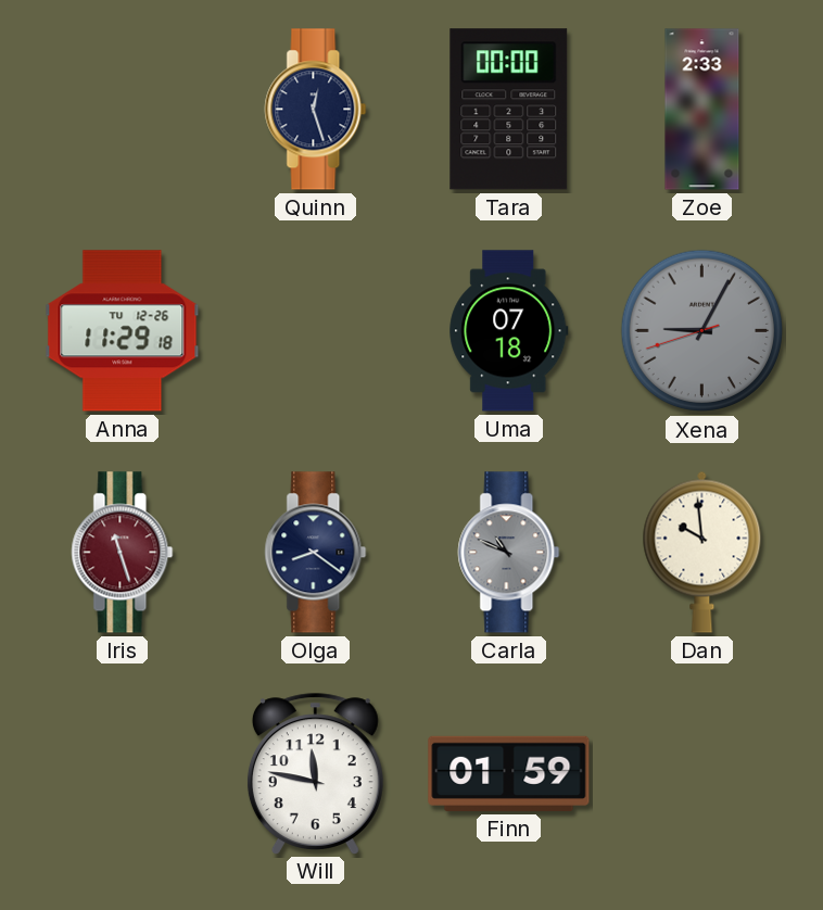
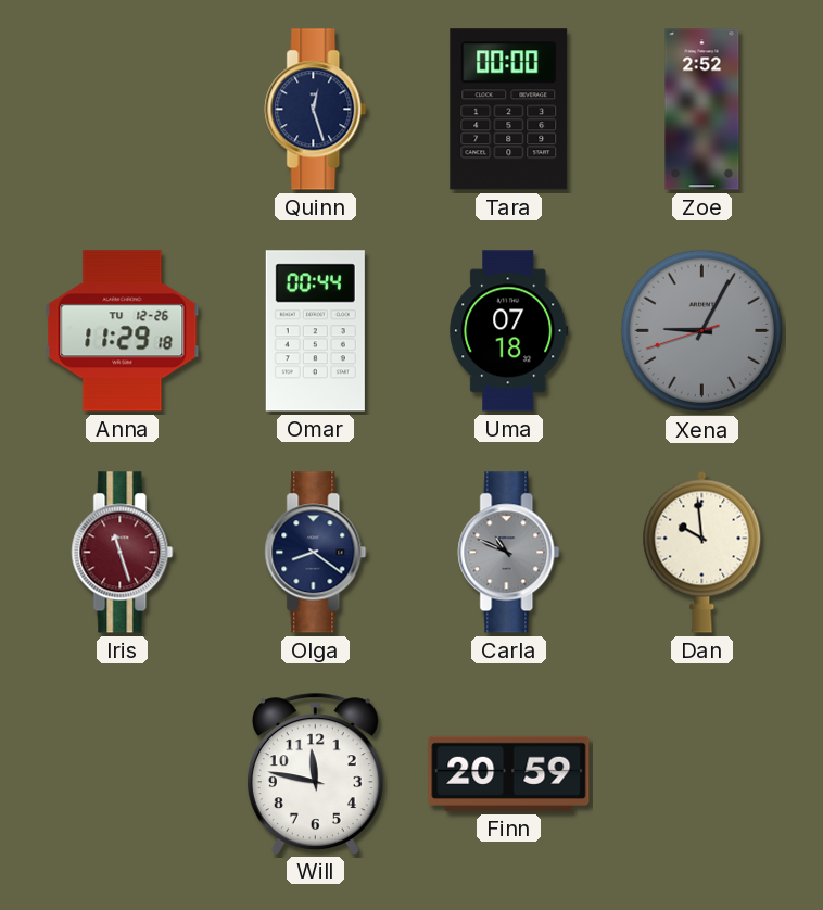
Zoe: 2:33 -> 2:52
Omar: none -> 00:44
Finn: 01:59 -> 20:59
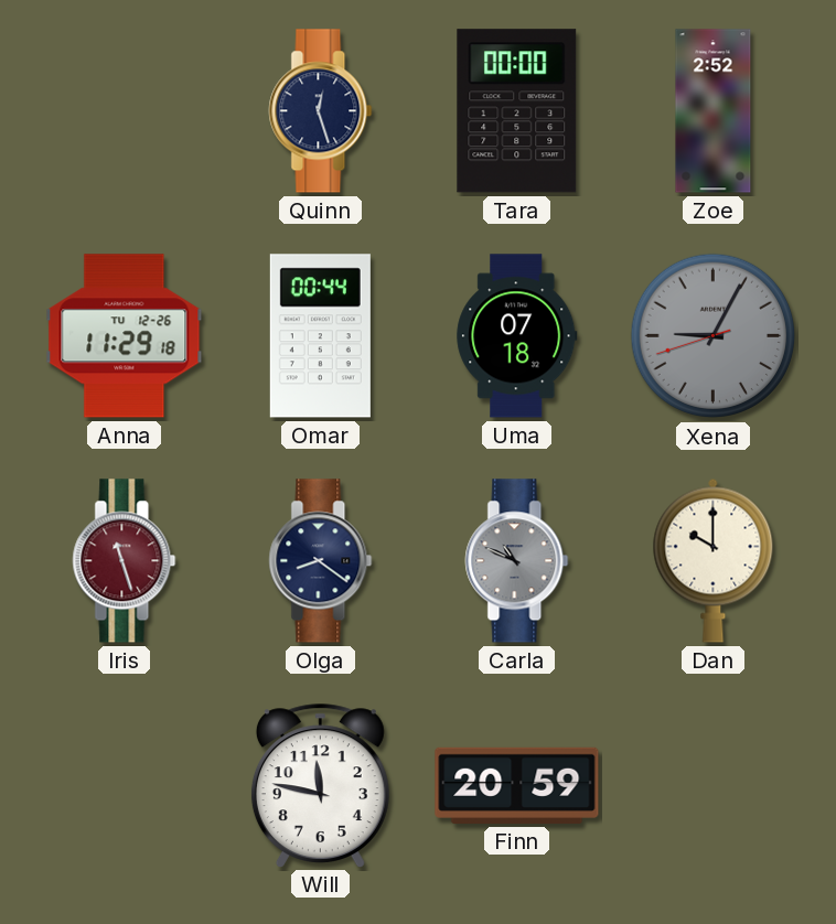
Dan: 9:59 -> 10:00
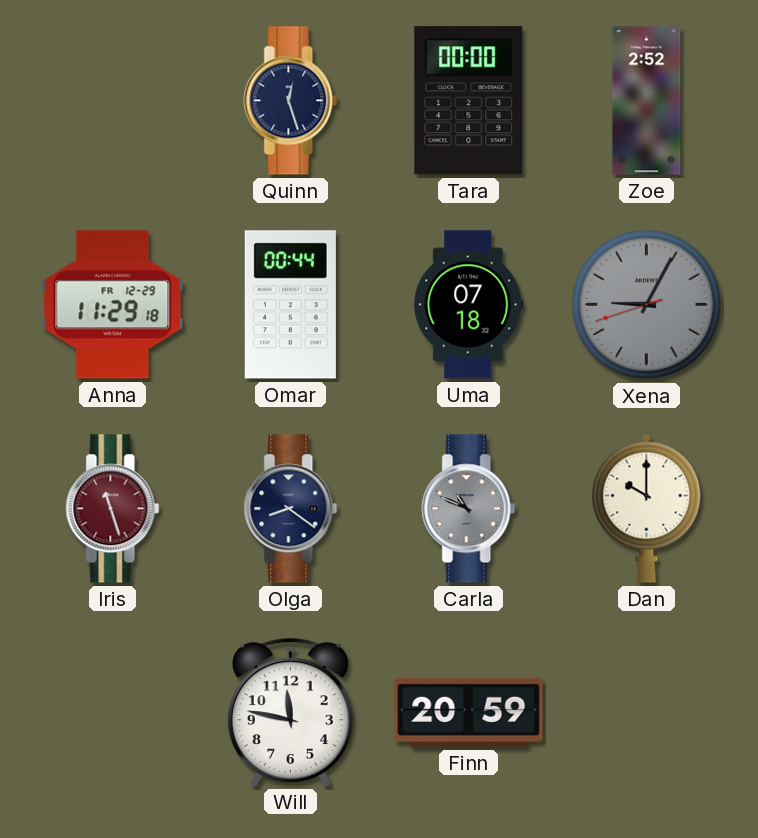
Anna date: TU 12-26 -> FR 12-29
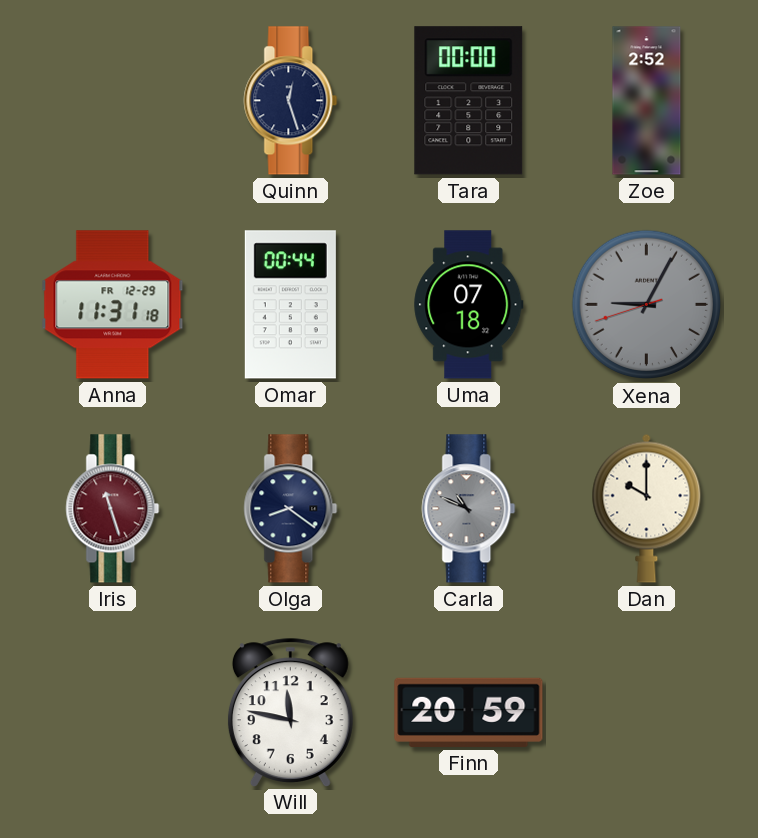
Anna: 11:29 -> 11:31
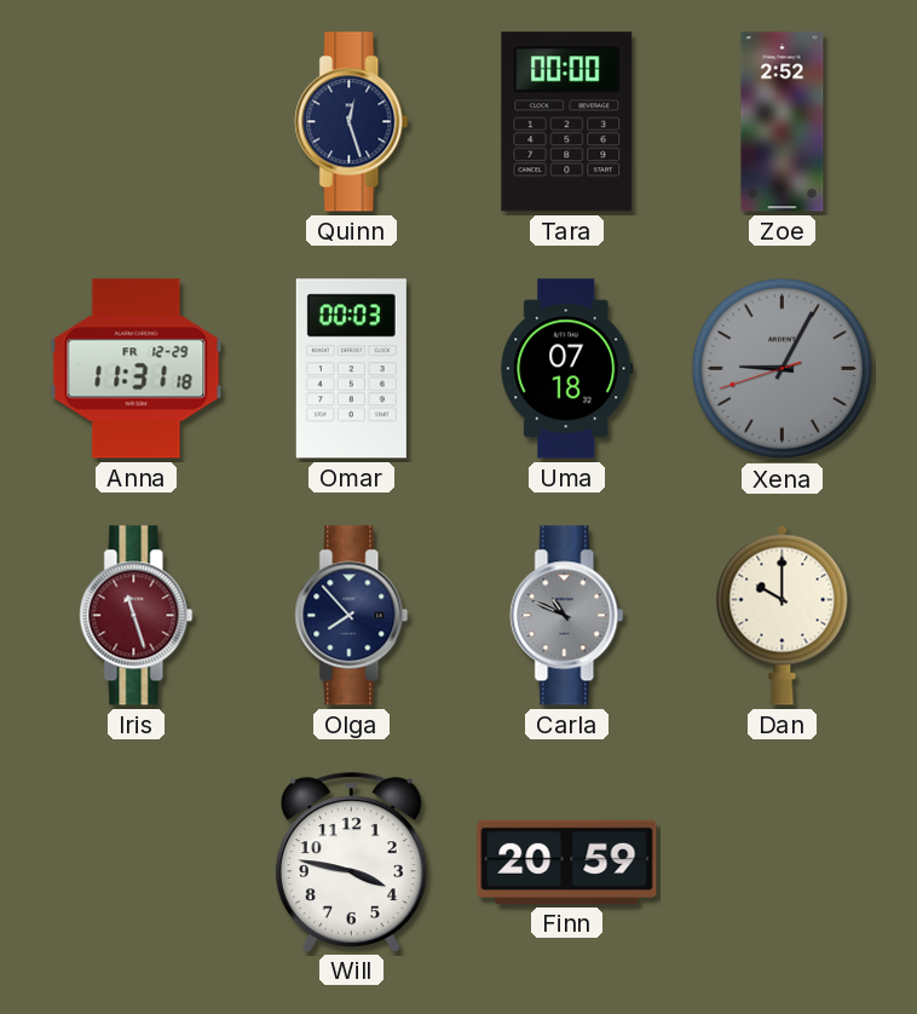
Omar: 00:44 -> 00:03
Olga: 8:21 -> 7:53
Will: 11:47 -> 3:47
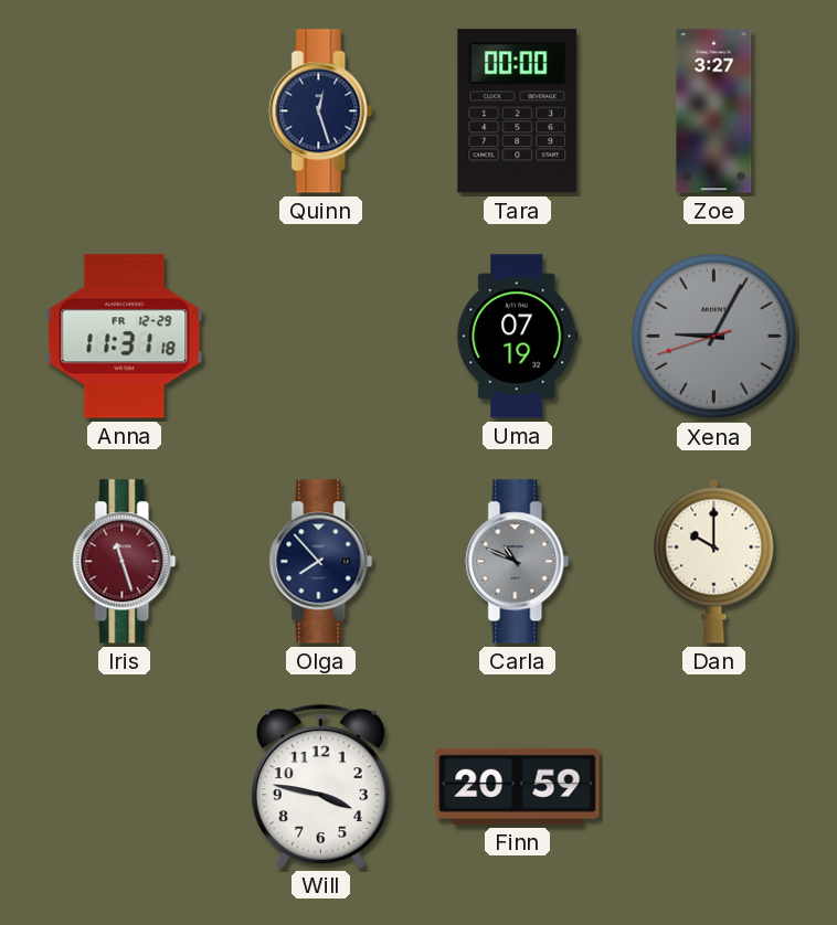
Zoe: 2:52 -> 3:27
Omar: 00:03 -> none
Uma: 07:18 -> 07:19
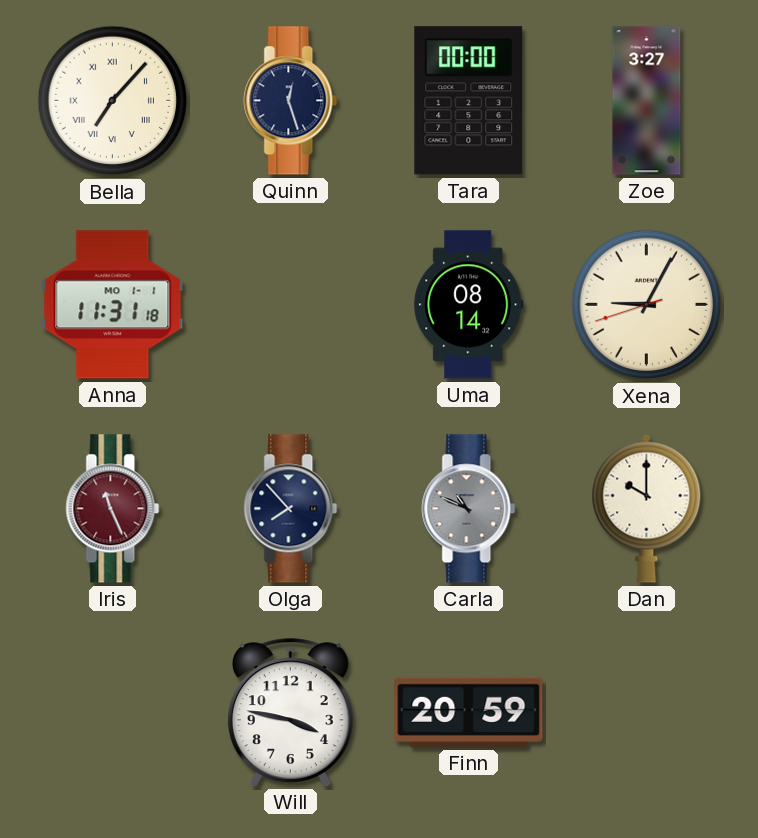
Bella: none -> 7:07
Anna date: FR 12-29 -> MO 1-1
Uma: 07:19 -> 08:14
Xena dial: grey -> cream
Iris: 11:27 -> 11:26
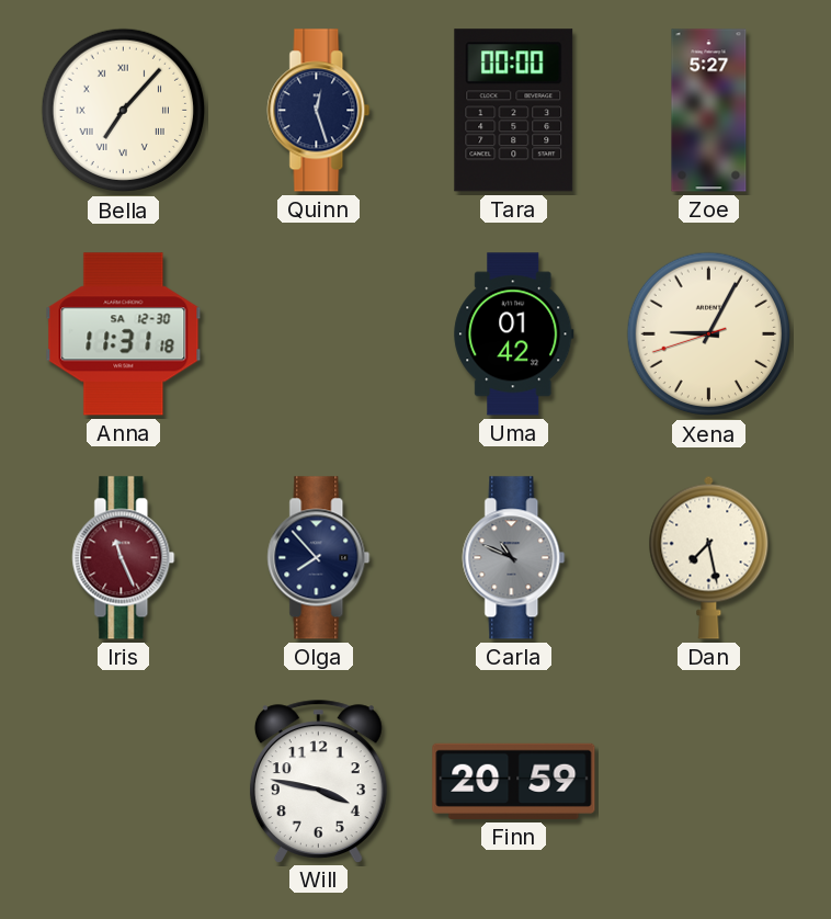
Zoe: 3:27 -> 5:27
Anna date: MO 1-1 -> SA 12-30
Uma: 08:14 -> 01:42
Dan: 10:00 -> 7:28
